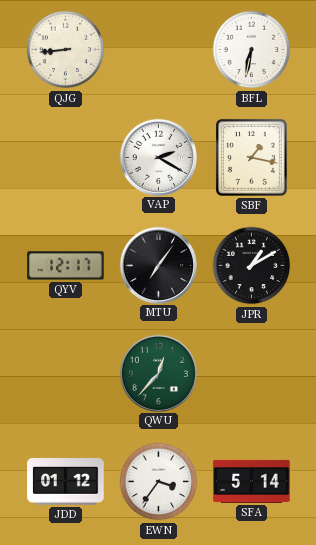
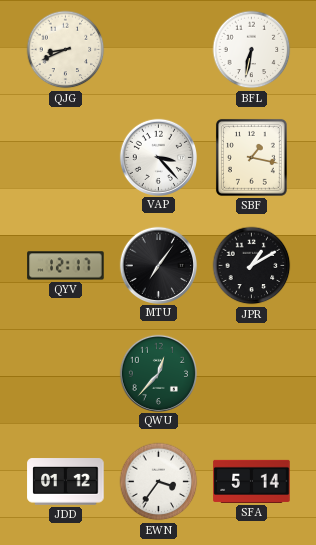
QJG: 8:44 -> 8:41
VAP: 2:20 -> 3:23
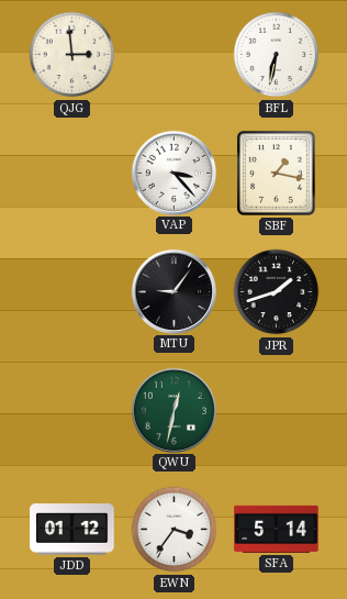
QJG: 8:41 -> 2:59
QYV: 12:17 -> none
MTU: 7:06 -> 9:06
JPR: 1:10 -> 1:42
QWU: 12:37 -> 12:32
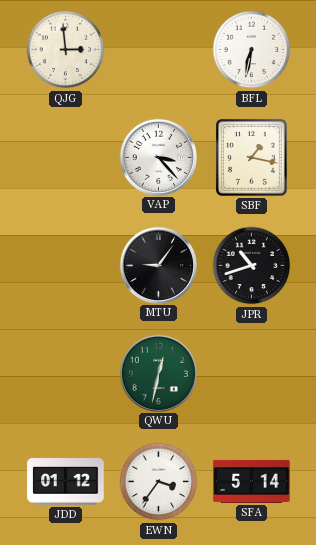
JPR: 1:42 -> 10:42
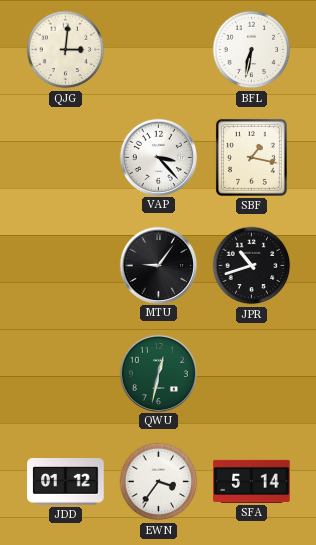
QJG: 2:59 -> 3:01
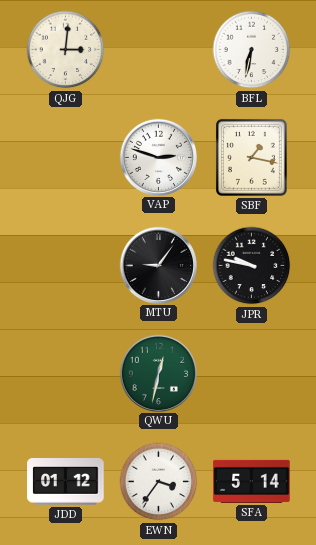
VAP: 3:23 -> 2:48
JPR: 10:42 -> 9:47
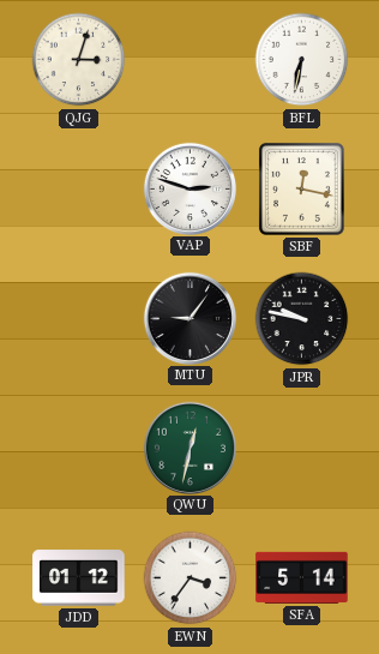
QJG: 3:01 -> 3:03
SBF: 1:17 -> 12:17
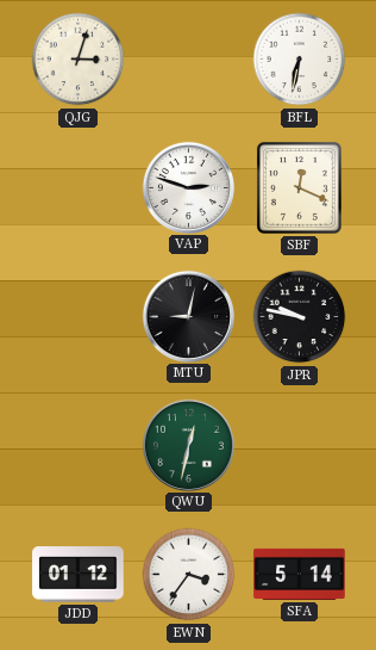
SBF: 12:17 -> 12:19
MTU: 9:06 -> 9:02
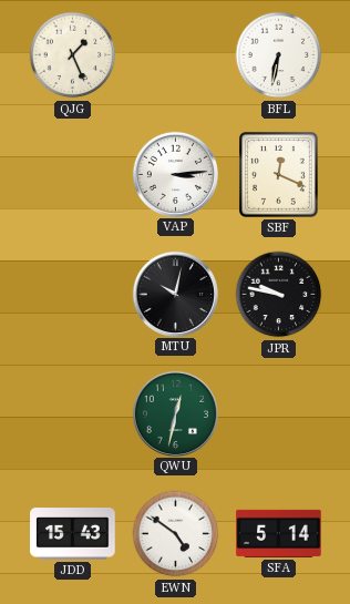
QJG: 3:03 -> 1:26
VAP: 2:48 -> 3:14
MTU: 9:02 -> 10:02
JDD: 01:12 -> 15:43
EWN: 3:36 -> 4:51
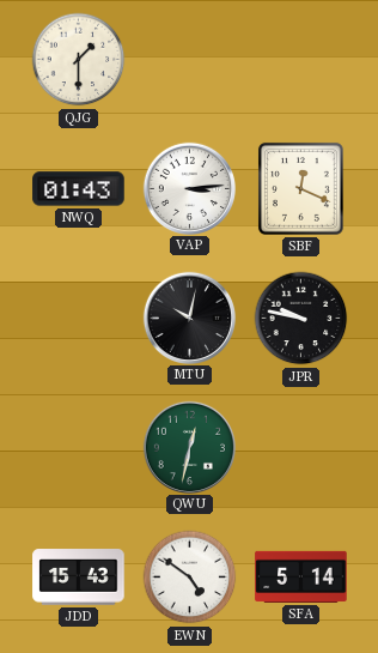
QJG: 1:26 -> 1:30
BFL: 6:32 -> none
NWQ: none -> 01:43
